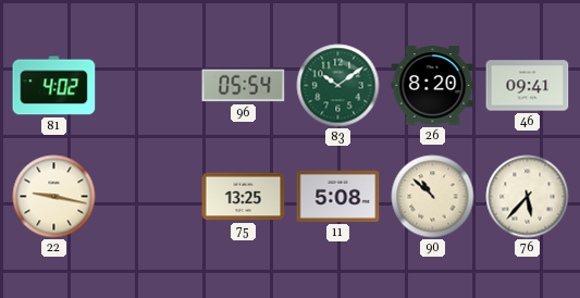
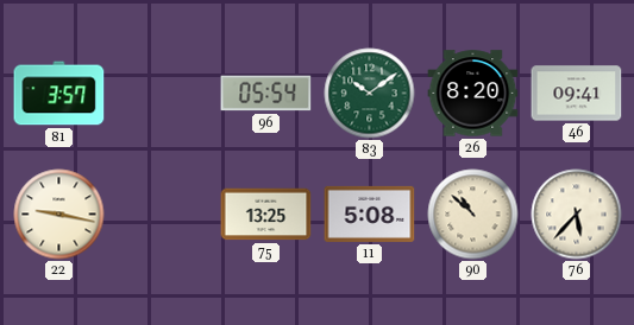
81: 4:02 -> 3:57
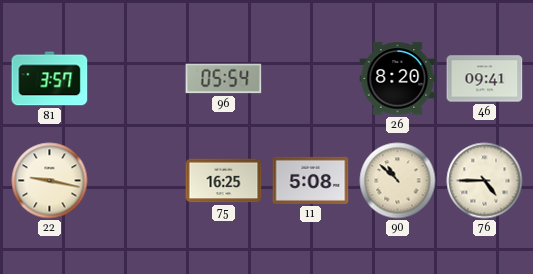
83: 10:09 -> none
75: 13:25 -> 16:25
76: 5:37 -> 4:45
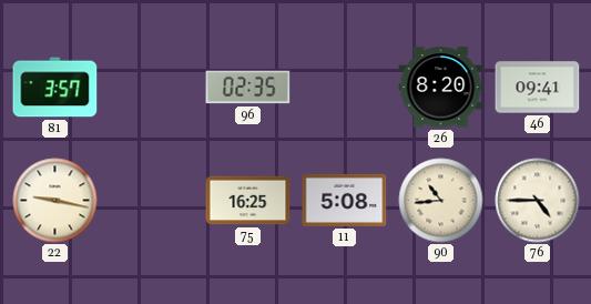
96: 05:54 -> 02:35
90: 10:52 -> 10:44
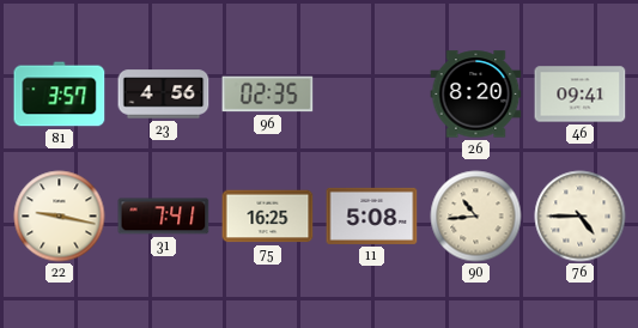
23: none -> 4:56
31: none -> 7:41
